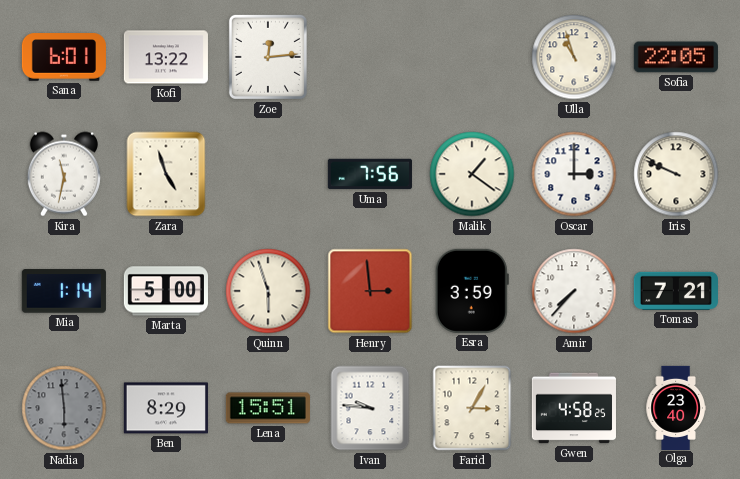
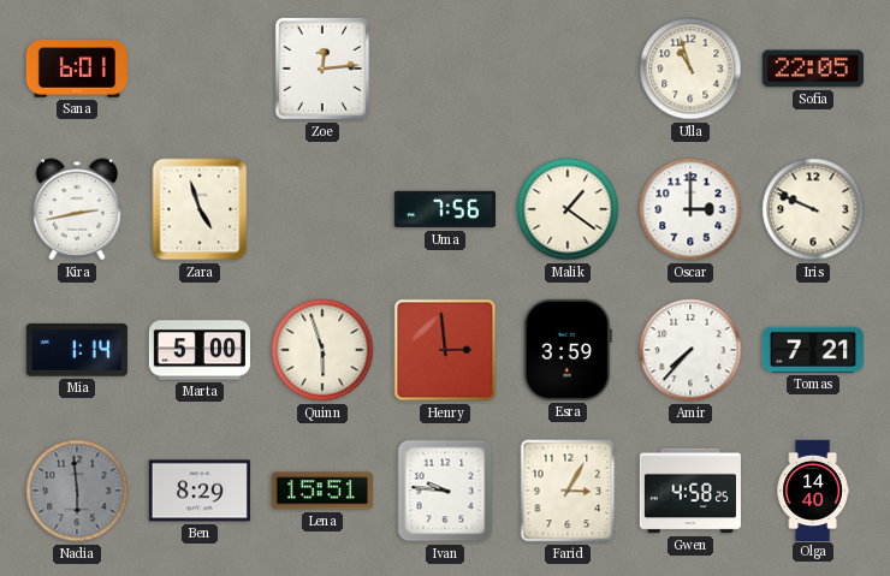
Kofi: 13:22 -> none
Kira: 11:32 -> 2:43
Olga: 23:40 -> 14:40
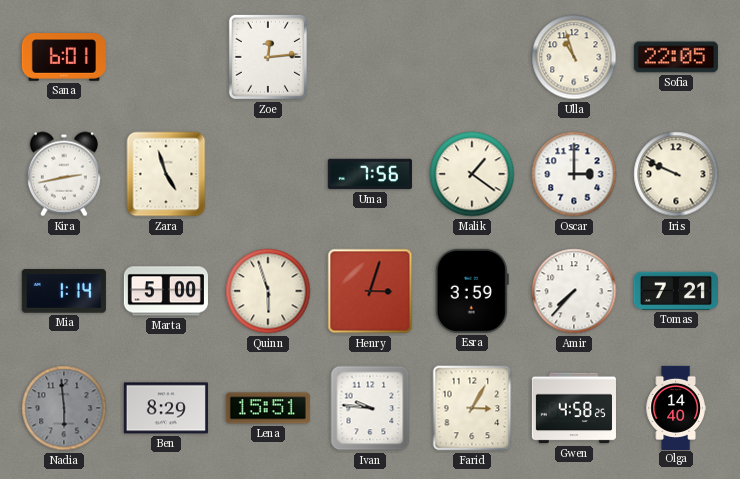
Henry: 2:59 -> 3:03
